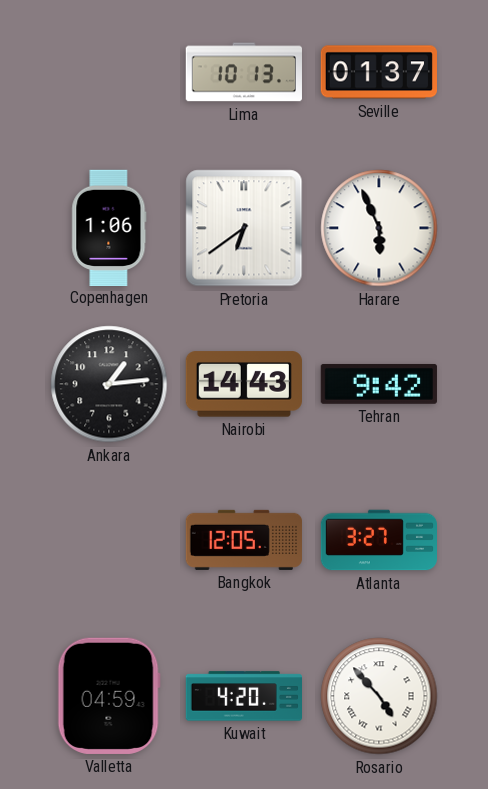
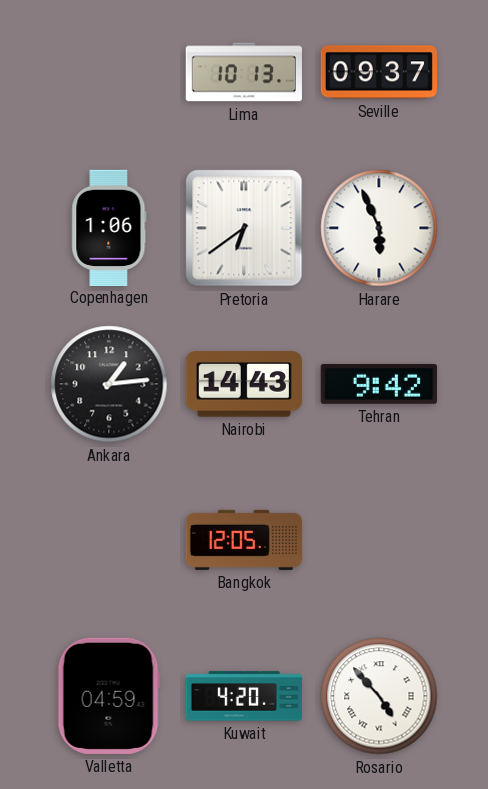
Seville: 01:37 -> 09:37
Atlanta: 3:27 -> none
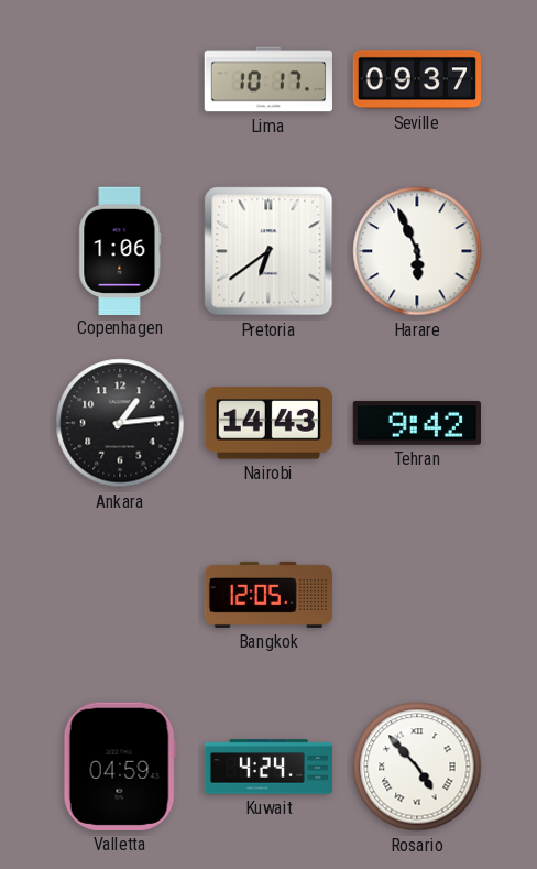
Lima: 10:13 -> 10:17
Kuwait: 4:20 -> 4:24
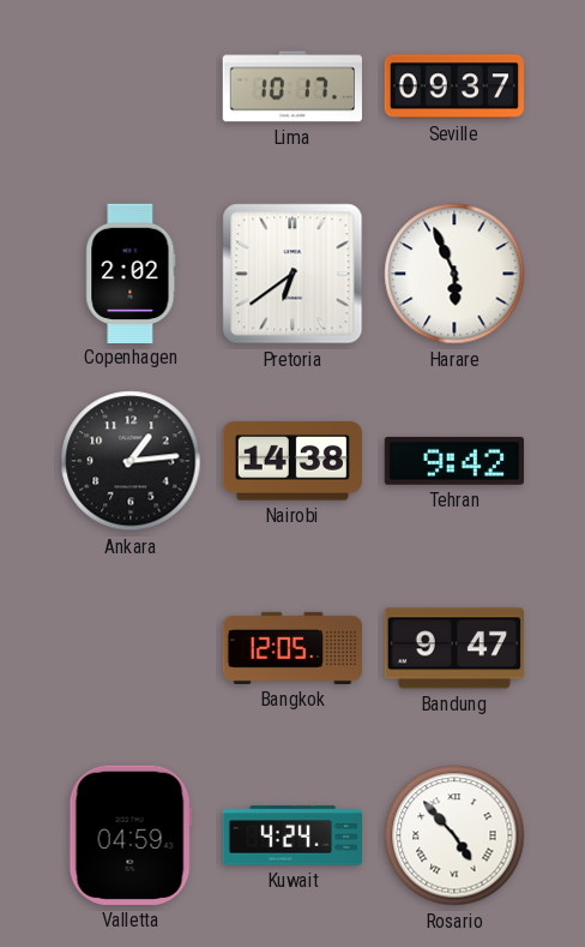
Copenhagen: 1:06 -> 2:02
Nairobi: 14:43 -> 14:38
Bandung: none -> 9:47
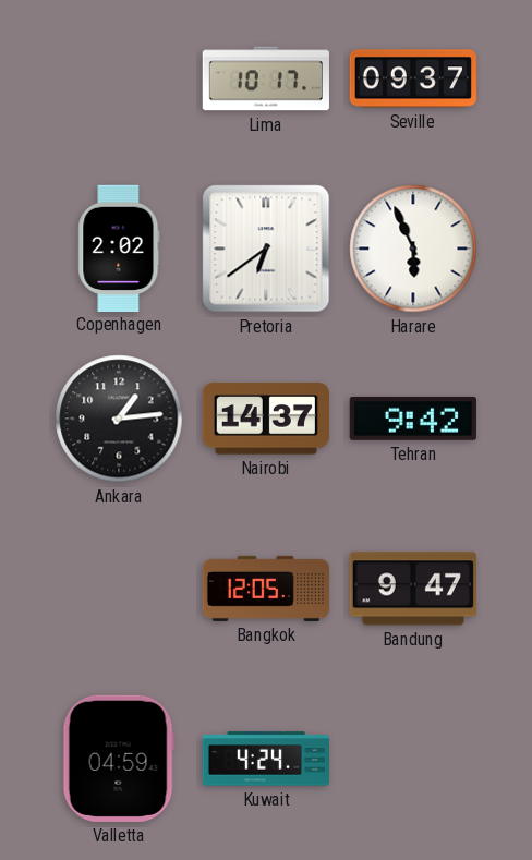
Nairobi: 14:38 -> 14:37
Rosario: 4:53 -> none
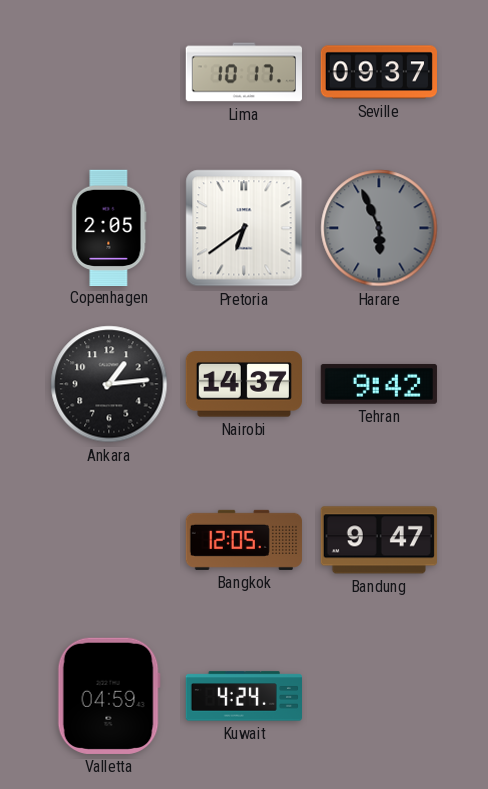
Copenhagen: 2:02 -> 2:05
Harare dial: white -> grey
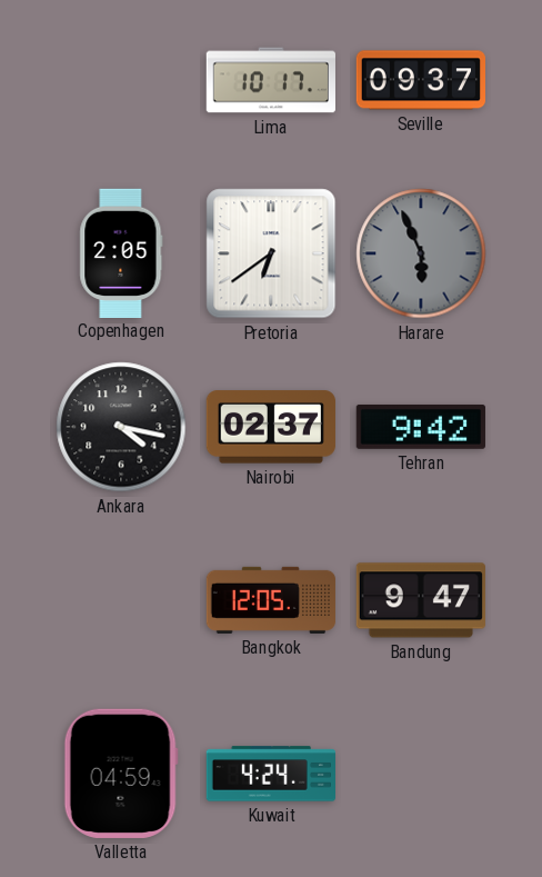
Ankara: 1:14 -> 4:17
Nairobi: 14:37 -> 02:37
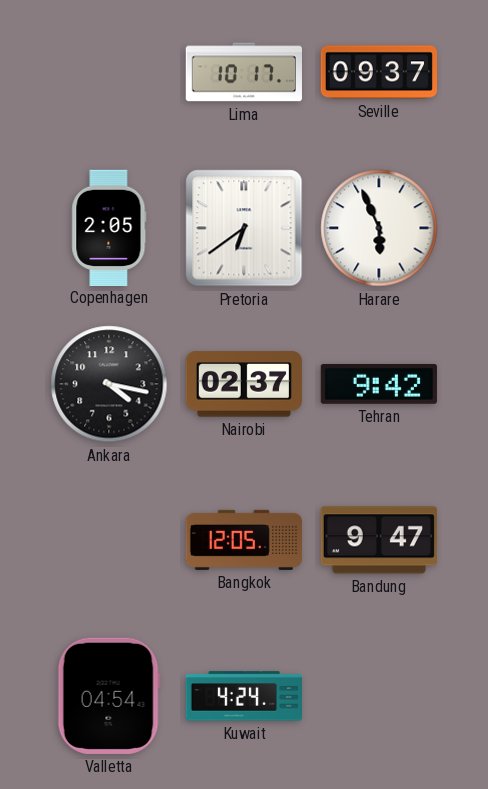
Harare dial: grey -> white
Valletta: 04:59 -> 04:54
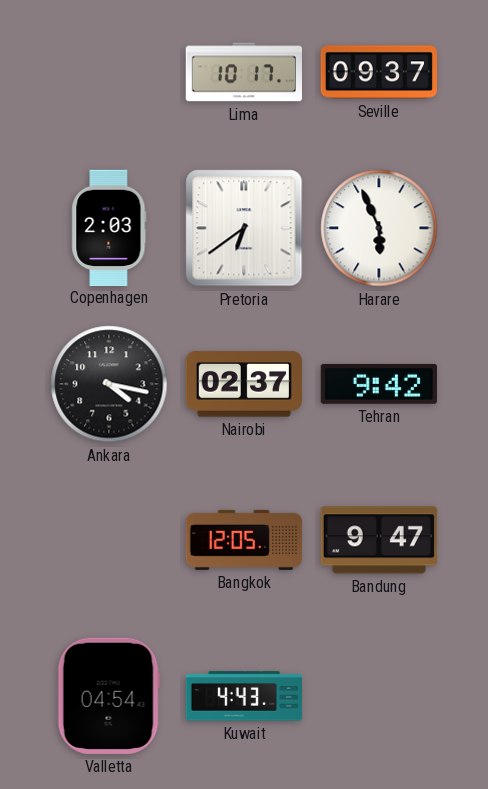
Copenhagen: 2:05 -> 2:03
Kuwait: 4:24 -> 4:43
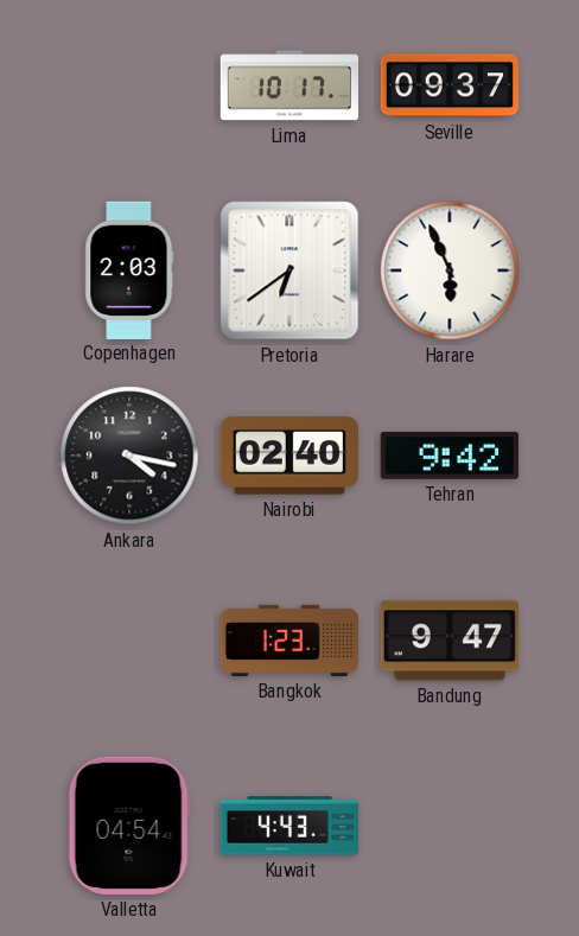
Nairobi: 02:37 -> 02:40
Bangkok: 12:05 -> 1:23
